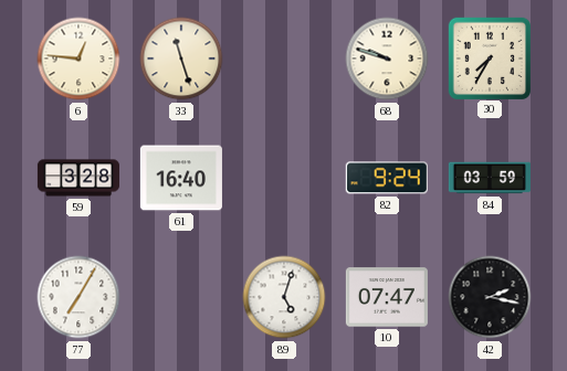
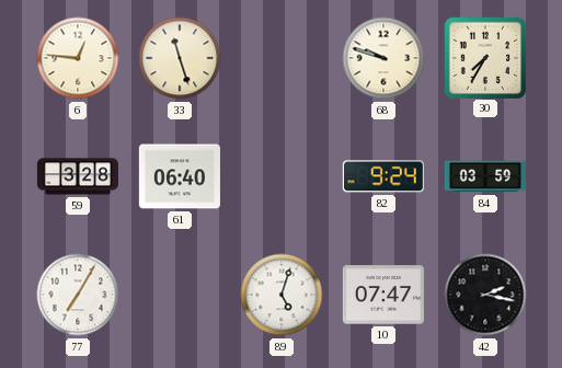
61: 16:40 -> 06:40
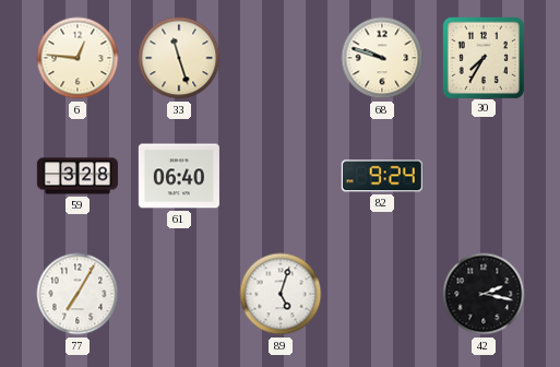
84: 03:59 -> none
10: 07:47 -> none
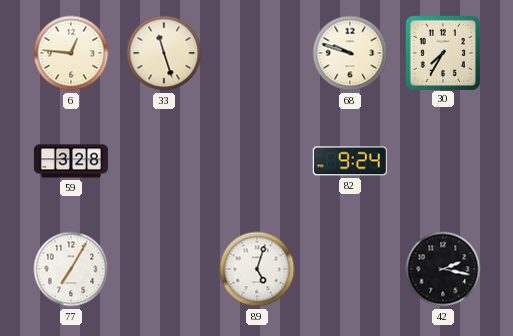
61: 06:40 -> none
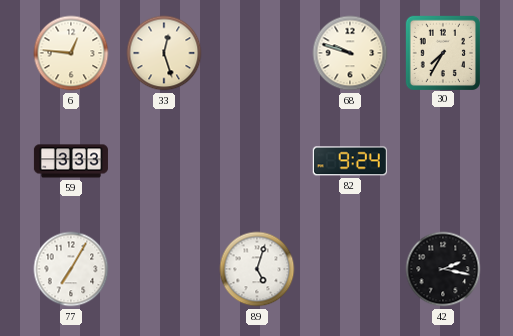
33: 11:27 -> 12:27
59: 3:28 -> 3:33
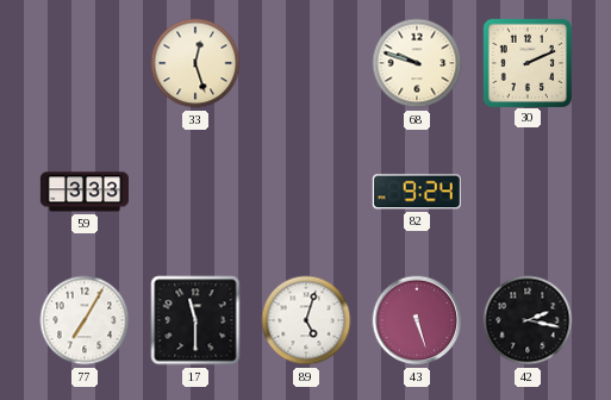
6: 12:46 -> none
30: 7:35 -> 2:11
17: none -> 11:30
43: none -> 5:27
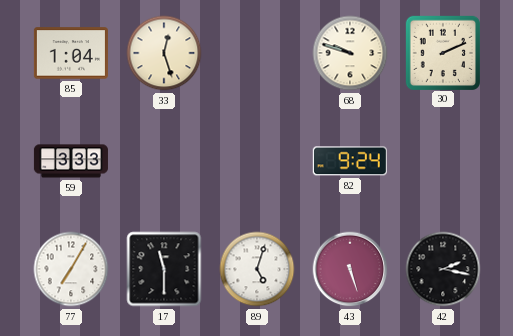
85: none -> 1:04
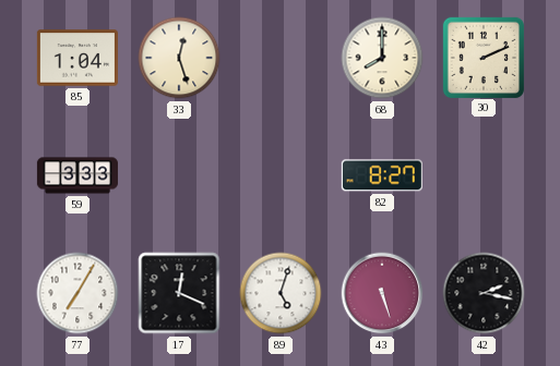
68: 9:48 -> 8:00
82: 9:24 -> 8:27
17: 11:30 -> 12:19
